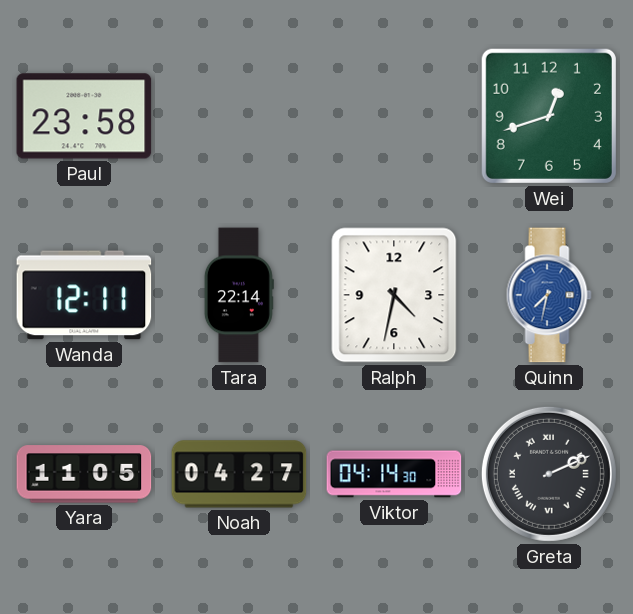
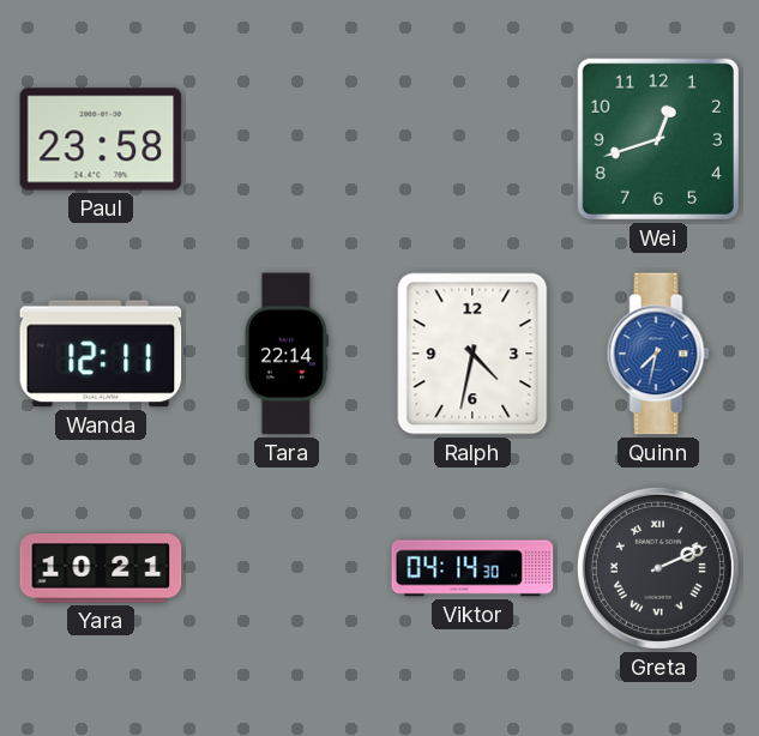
Yara: 11:05 -> 10:21
Noah: 04:27 -> none
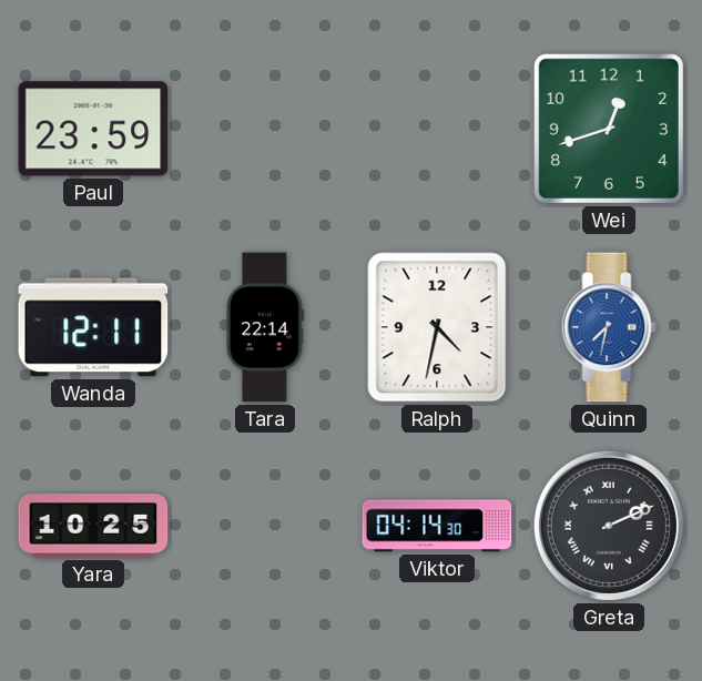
Paul: 23:58 -> 23:59
Yara: 10:21 -> 10:25
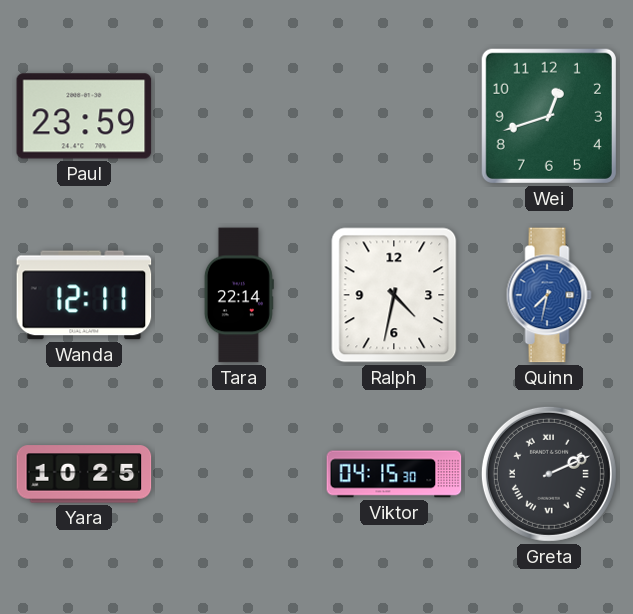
Viktor: 04:14 -> 04:15
